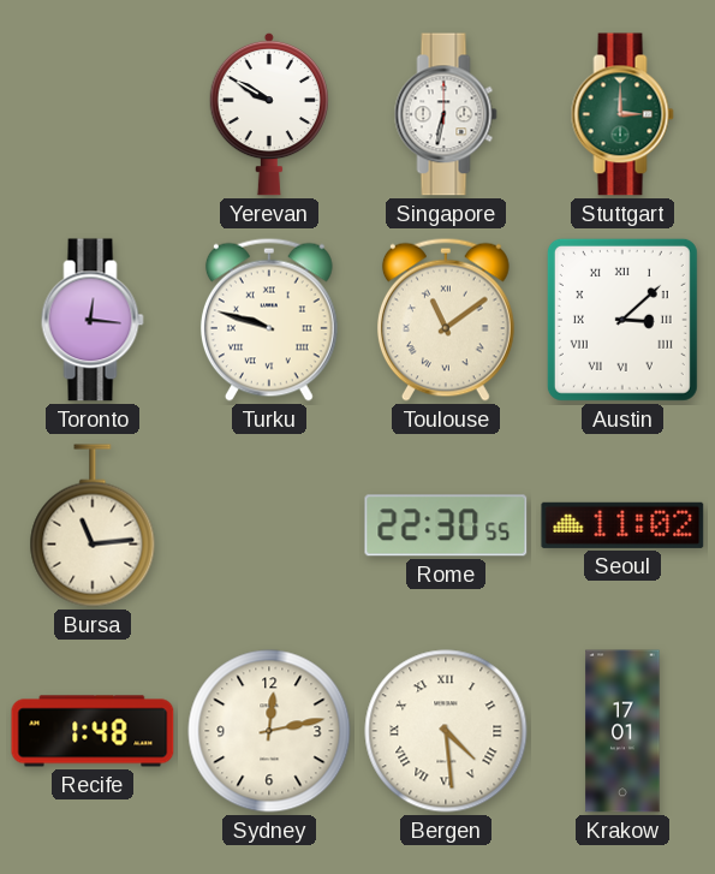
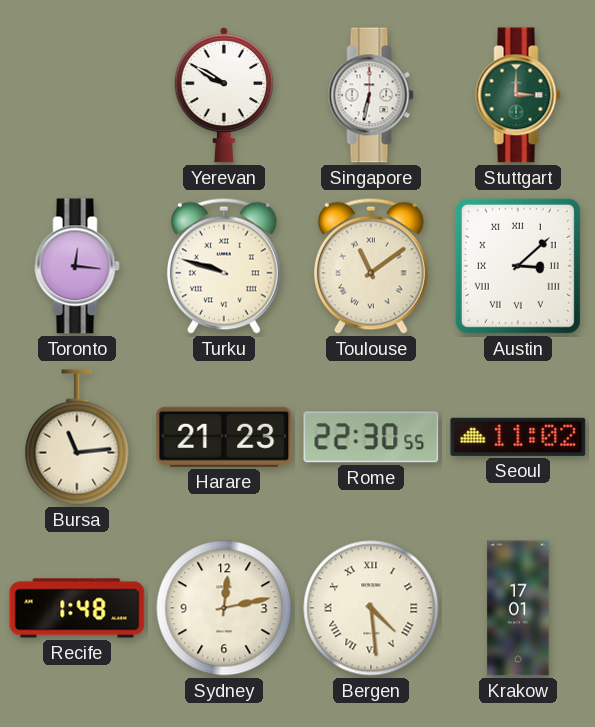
Harare: none -> 21:23
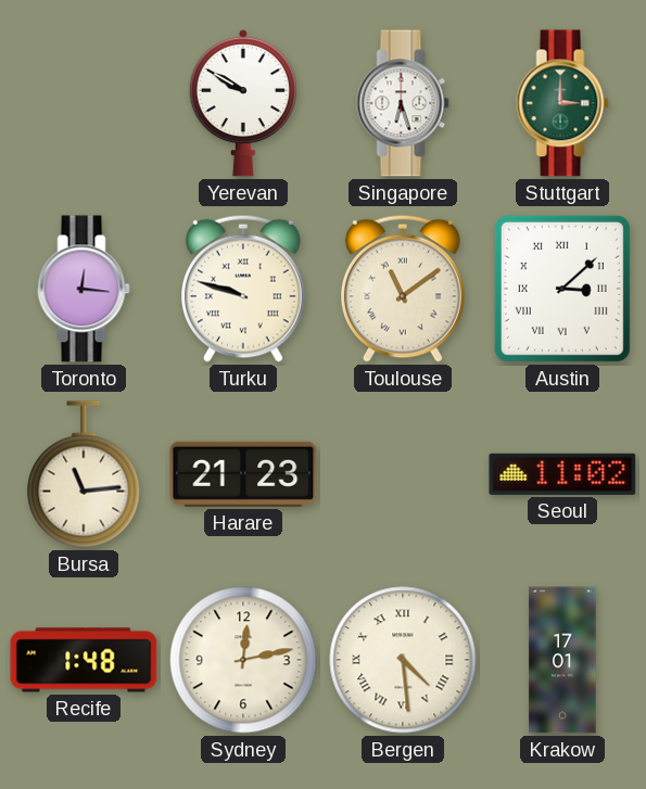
Singapore: 6:32 -> 6:27
Rome: 22:30 -> none
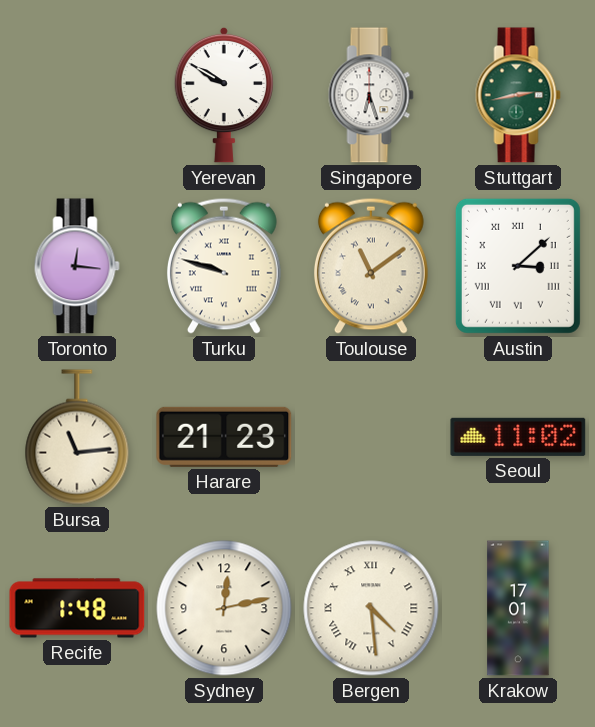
Stuttgart: 3:00 -> 2:43
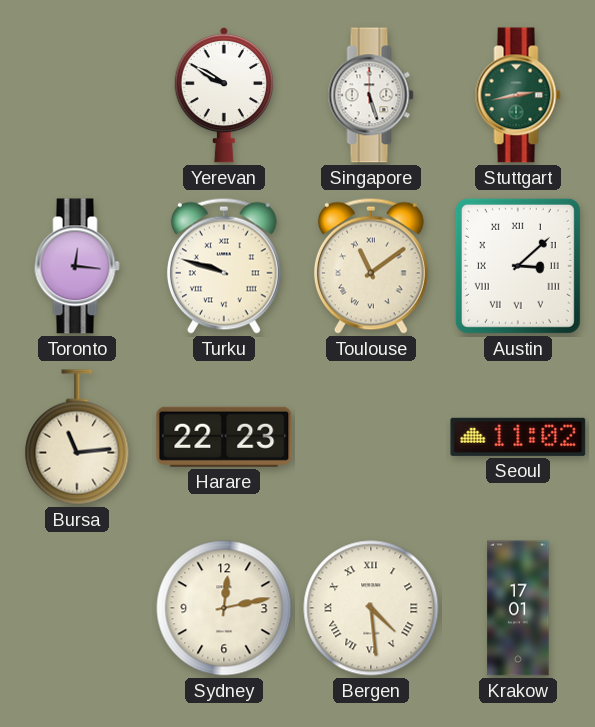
Singapore: 6:27 -> 5:27
Harare: 21:23 -> 22:23
Recife: 1:48 -> none
